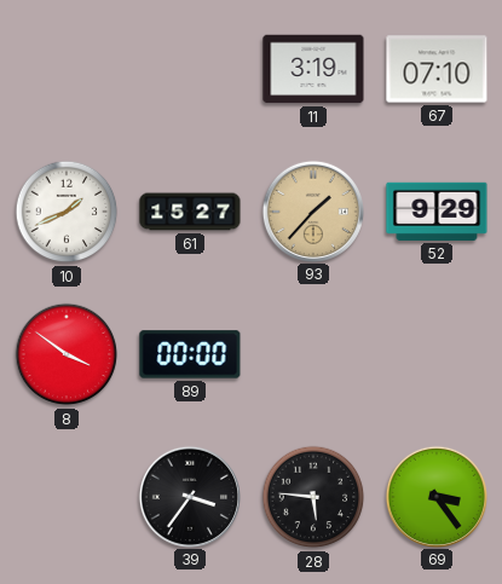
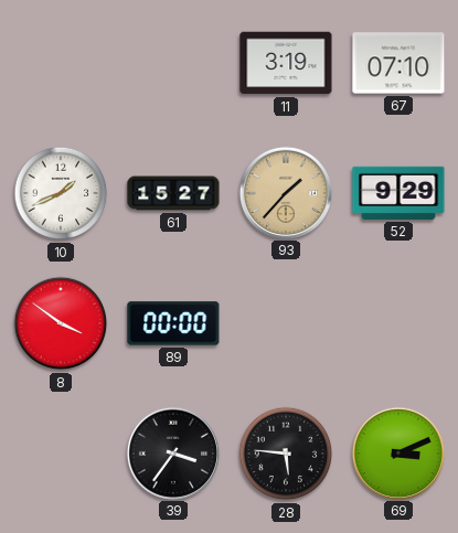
69: 3:24 -> 3:11
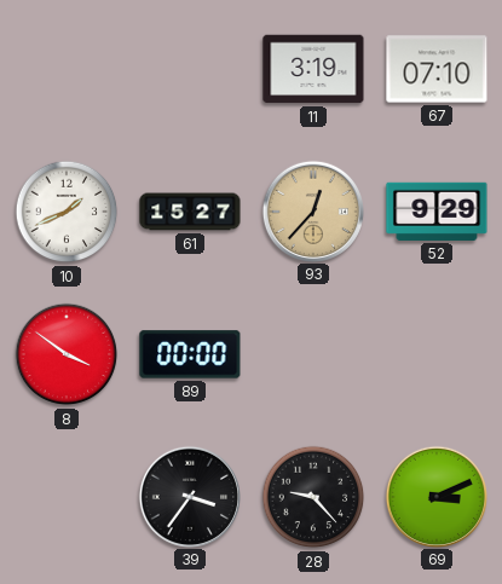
93: 1:37 -> 12:37
28: 5:46 -> 9:23
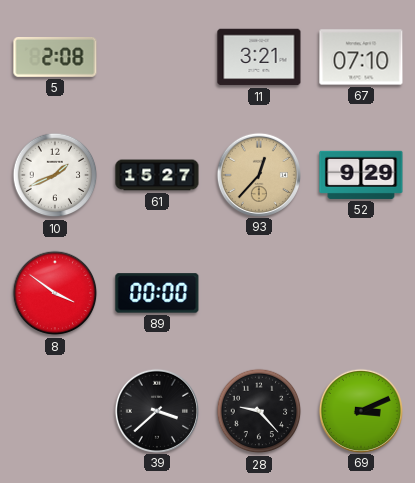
5: none -> 2:08
11: 3:19 -> 3:21
39: 3:36 -> 3:38
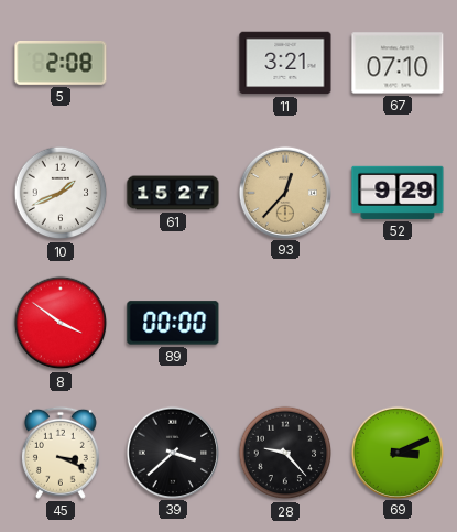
45: none -> 3:19
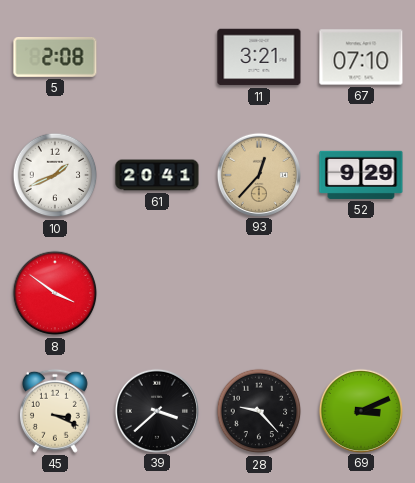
61: 15:27 -> 20:41
89: 00:00 -> none
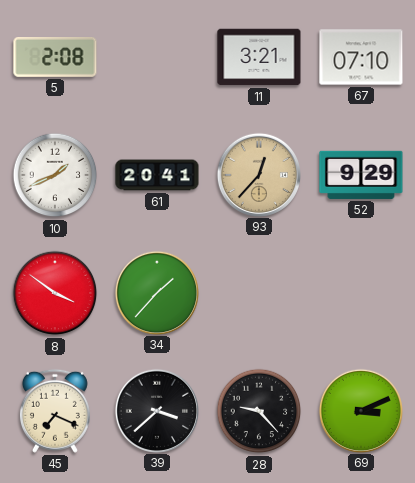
34: none -> 1:37
45: 3:19 -> 7:19
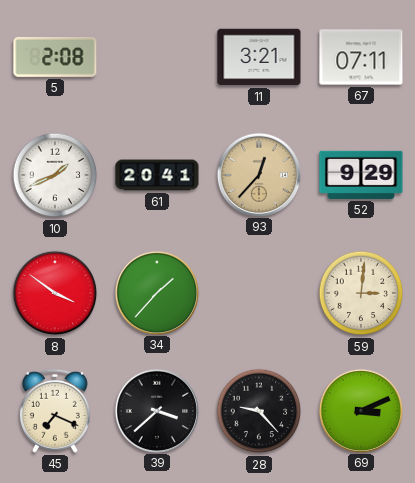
67: 07:10 -> 07:11
59: none -> 3:01
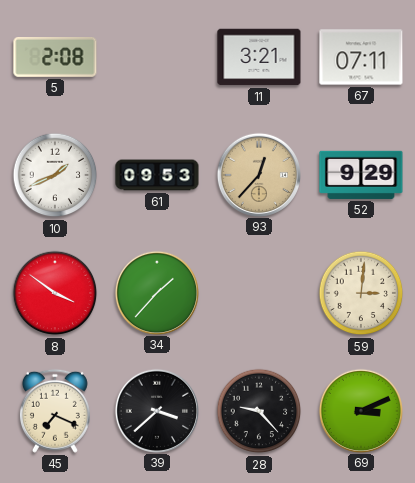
61: 20:41 -> 09:53
